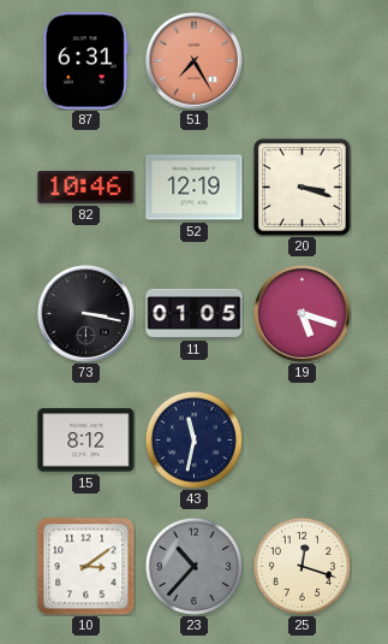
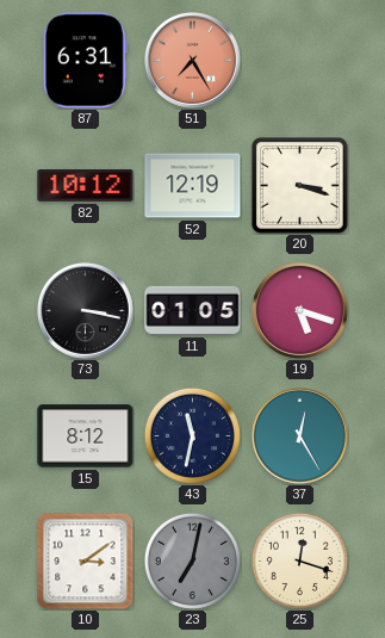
82: 10:46 -> 10:12
37: none -> 12:25
23: 10:37 -> 7:02
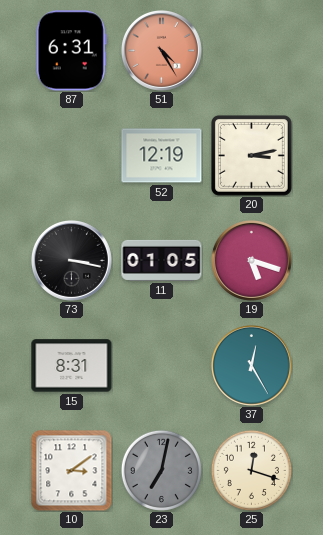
51: 7:25 -> 4:25
82: 10:12 -> none
20: 3:18 -> 3:13
15: 8:12 -> 8:31
43: 11:32 -> none
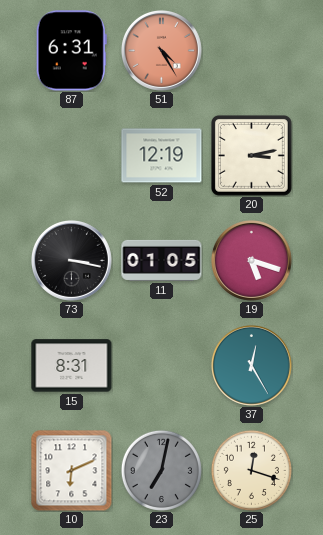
10: 3:09 -> 6:11
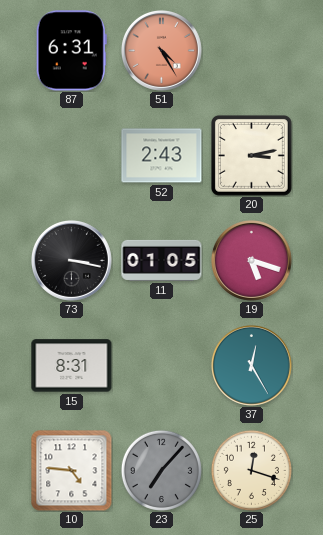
52: 12:19 -> 2:43
10: 6:11 -> 4:46
23: 7:02 -> 7:07
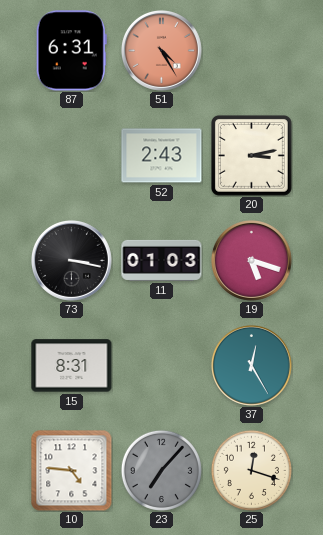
11: 01:05 -> 01:03
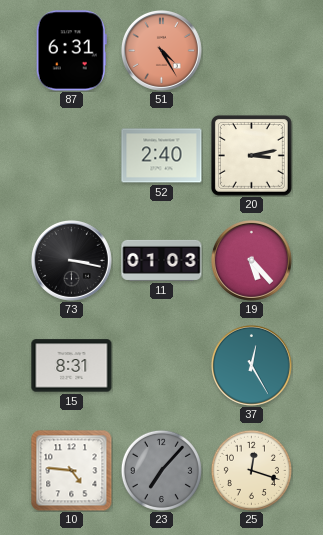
52: 2:43 -> 2:40
19: 5:18 -> 5:23
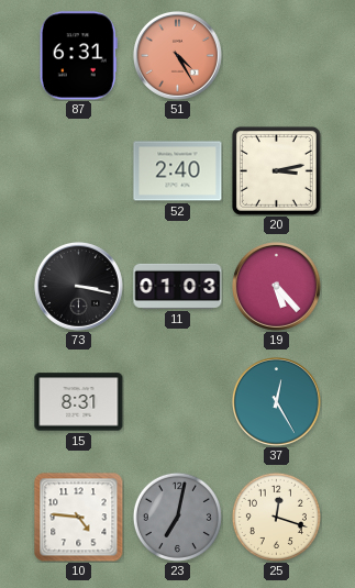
23: 7:07 -> 7:02
